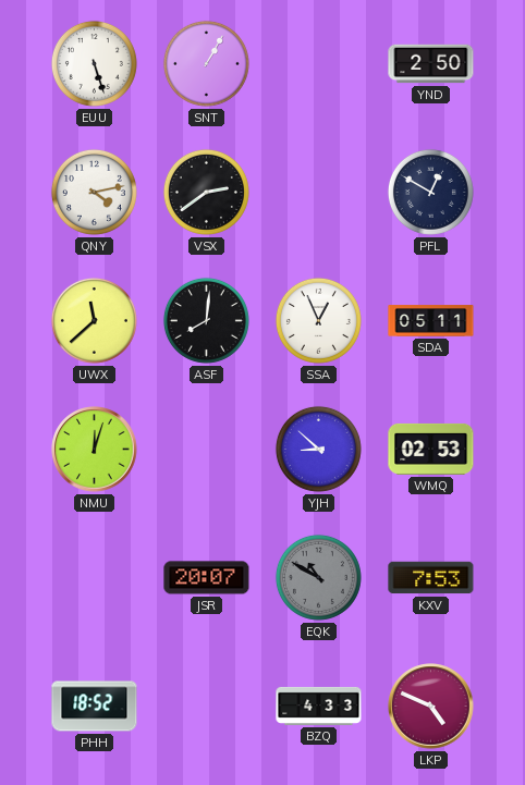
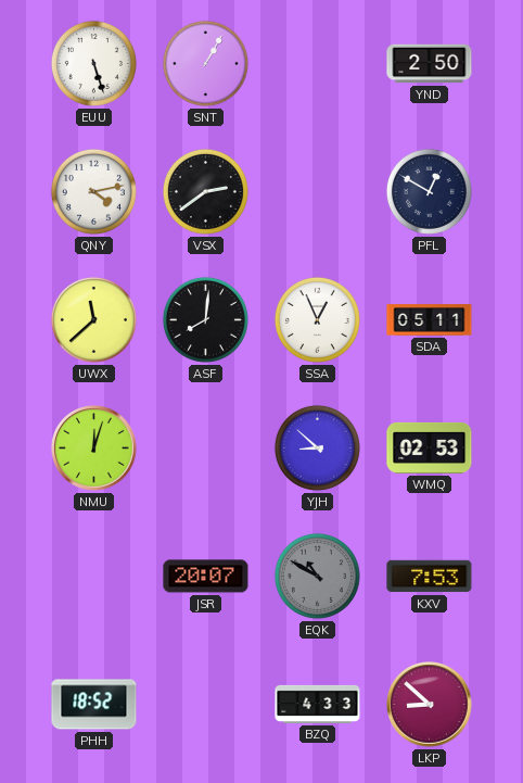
LKP: 4:49 -> 8:52
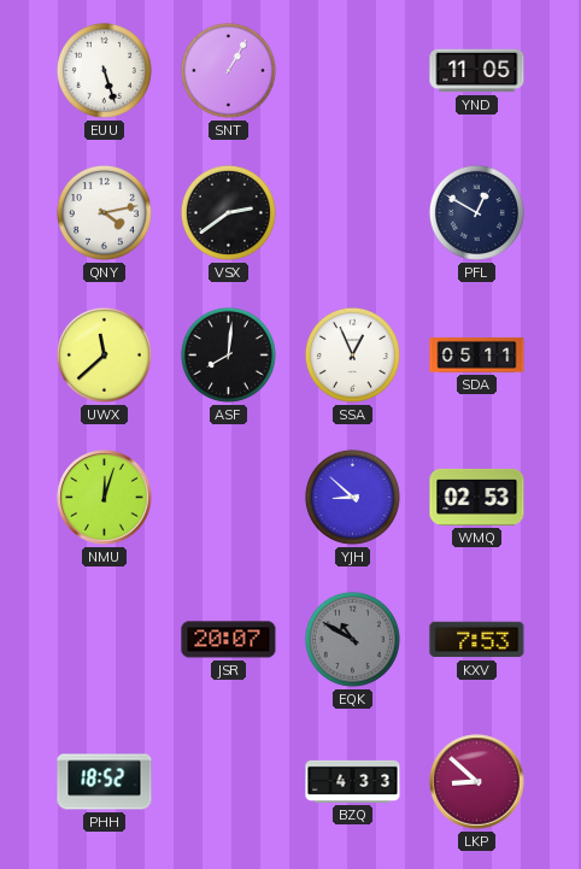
YND: 2:50 -> 11:05
